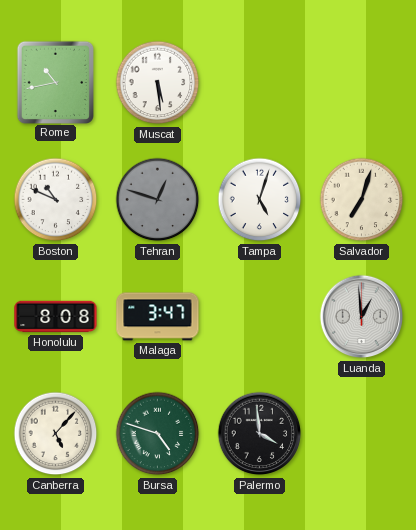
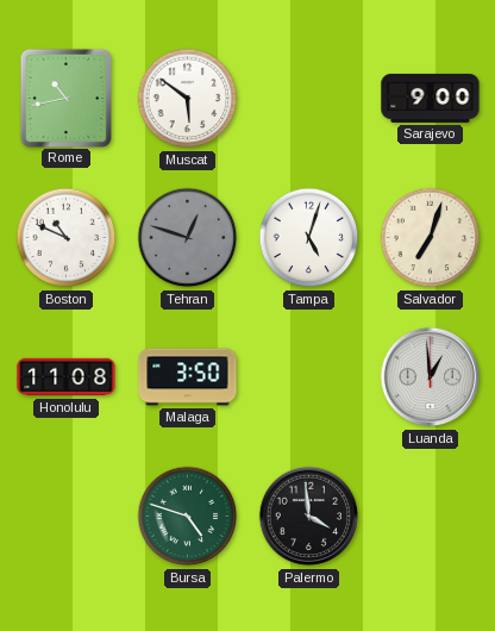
Muscat: 5:29 -> 5:51
Sarajevo: none -> 9:00
Honolulu: 8:08 -> 11:08
Malaga: 3:47 -> 3:50
Canberra: 5:07 -> none
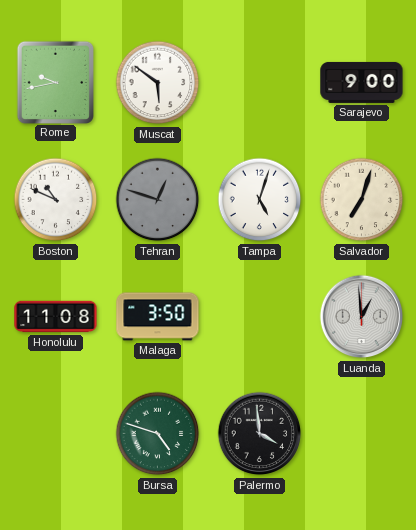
Rome: 10:43 -> 9:43
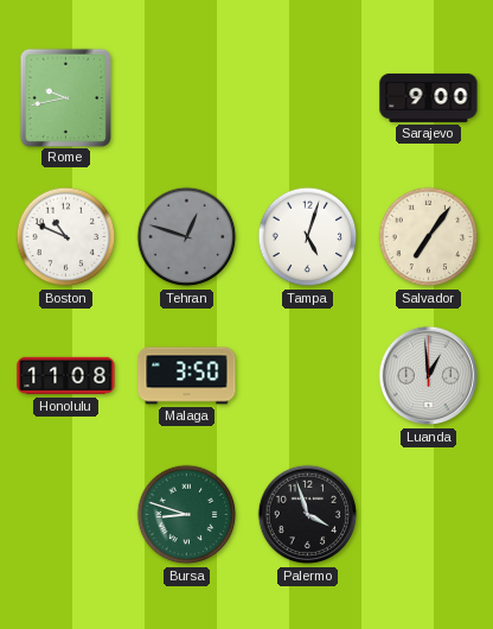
Muscat: 5:51 -> none
Salvador: 7:03 -> 7:06
Bursa: 4:48 -> 8:48
Palermo: 3:59 -> 3:57
